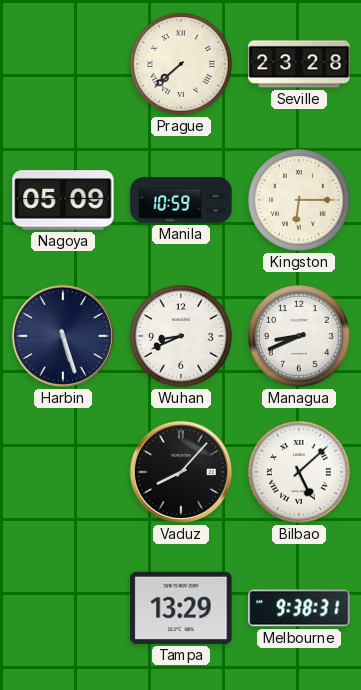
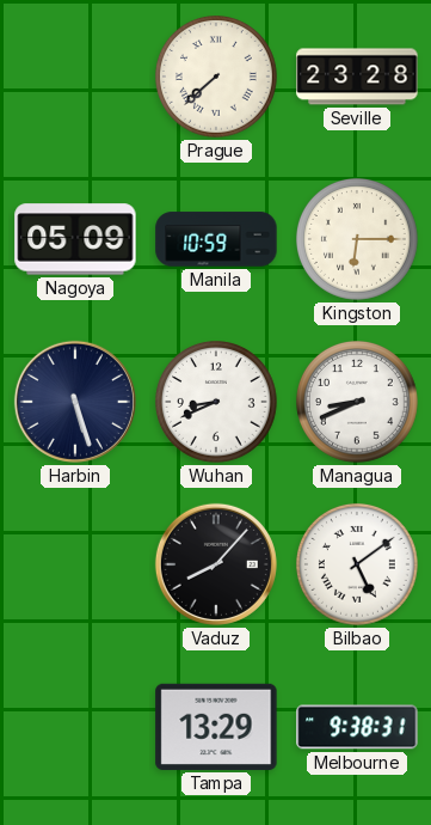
Bilbao: 5:08 -> 5:09
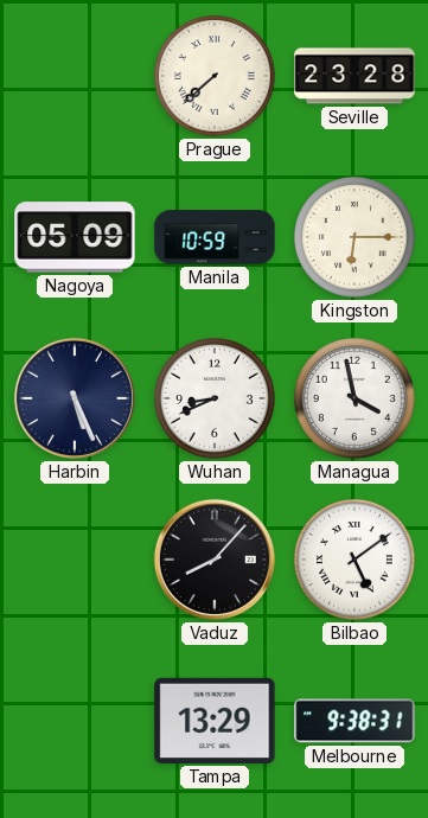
Harbin: 5:27 -> 5:26
Managua: 8:41 -> 3:58
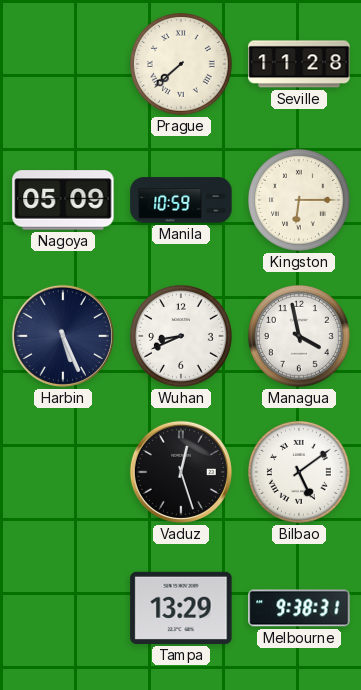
Seville: 23:28 -> 11:28
Vaduz: 8:07 -> 12:27
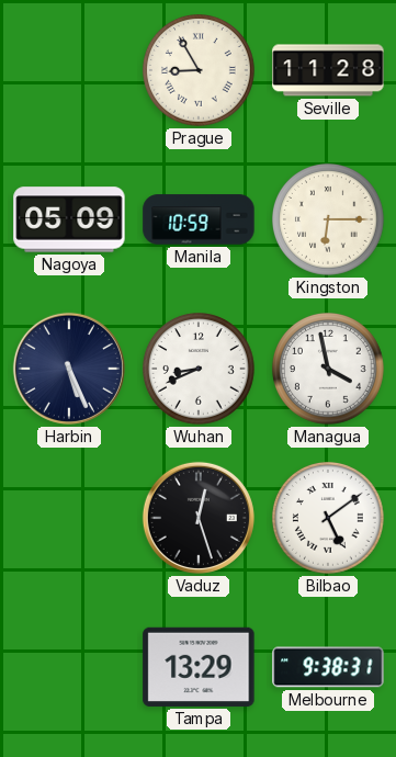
Prague: 7:38 -> 8:55
